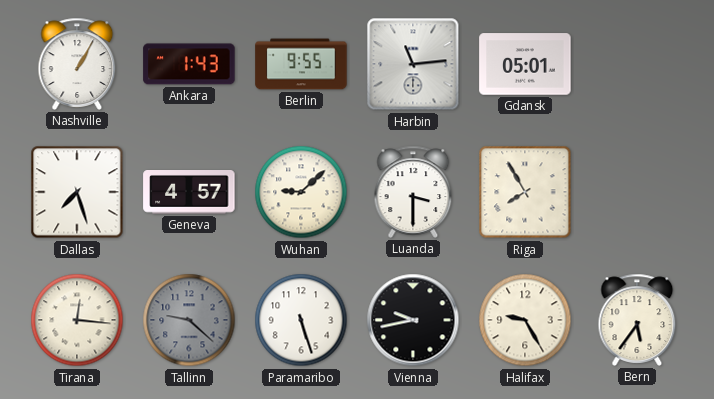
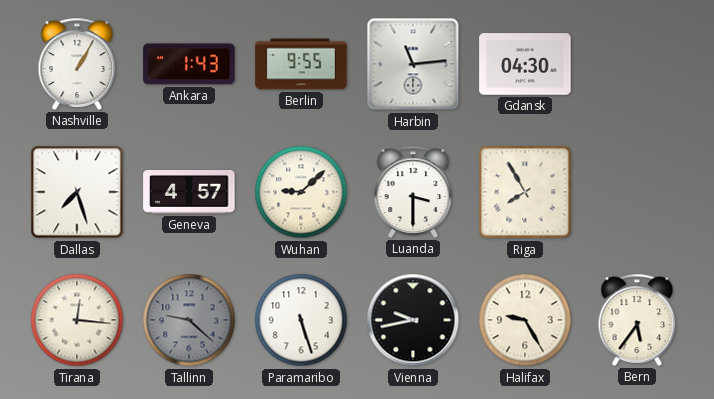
Gdansk: 05:01 -> 04:30
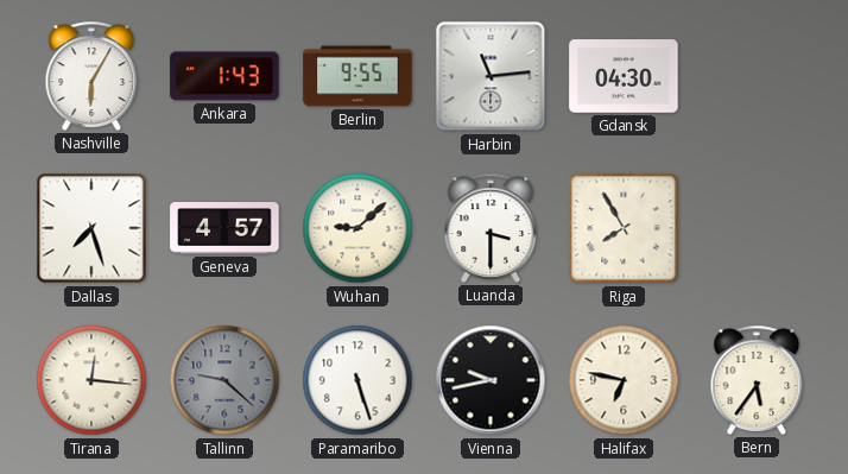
Nashville: 1:05 -> 6:05
Halifax: 9:25 -> 6:47
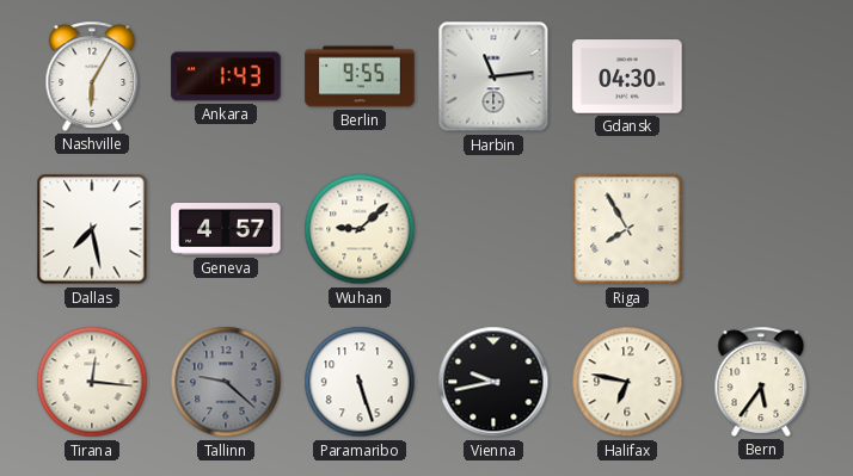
Dallas: 7:27 -> 7:28
Luanda: 3:30 -> none
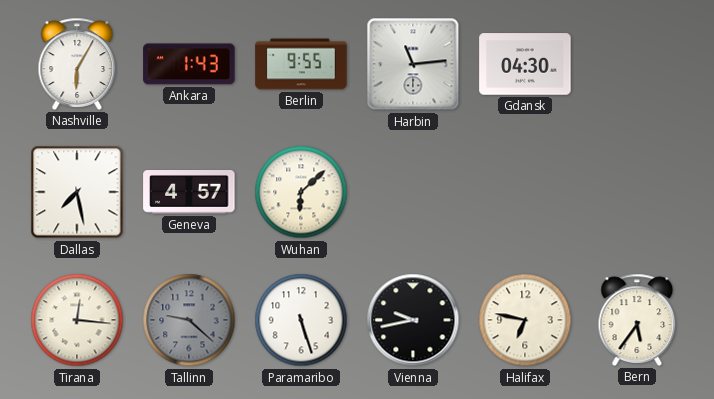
Wuhan: 9:08 -> 6:08
Riga: 7:55 -> none
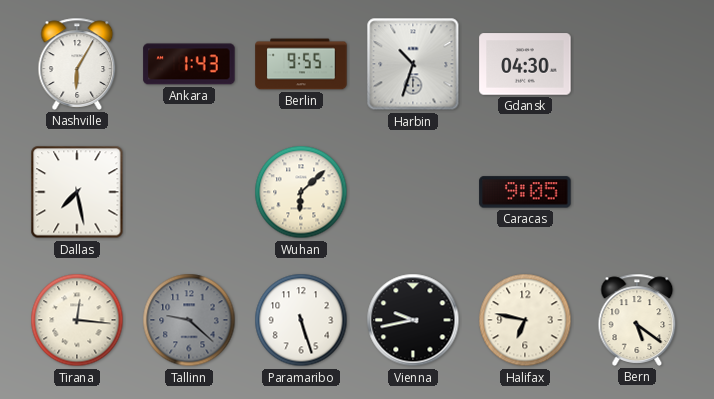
Harbin: 11:14 -> 10:33
Geneva: 4:57 -> none
Caracas: none -> 9:05
Bern: 5:36 -> 5:21
